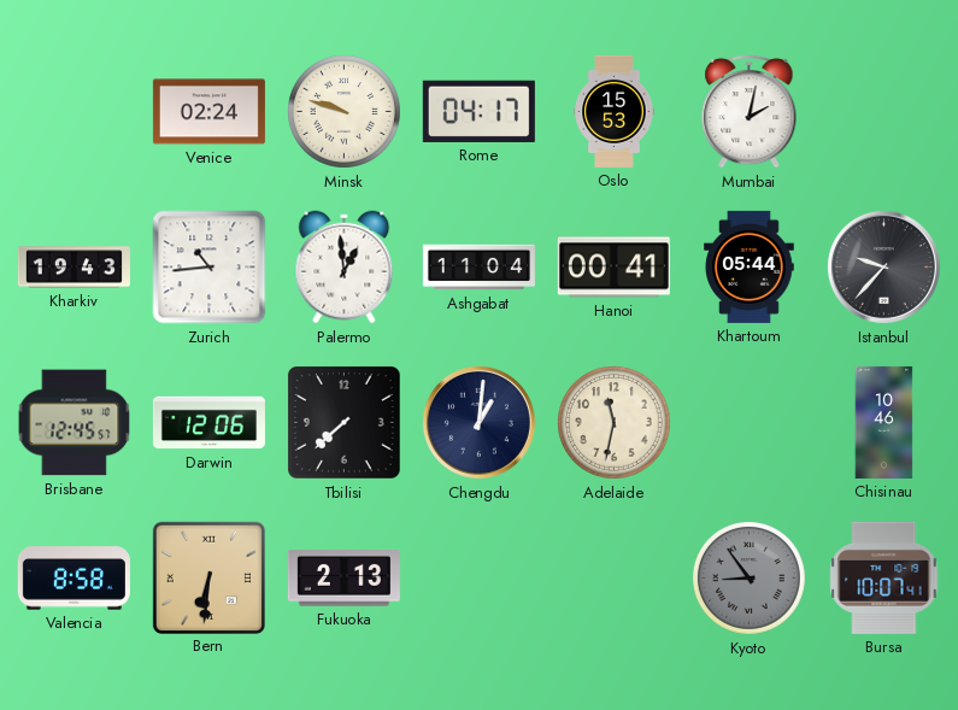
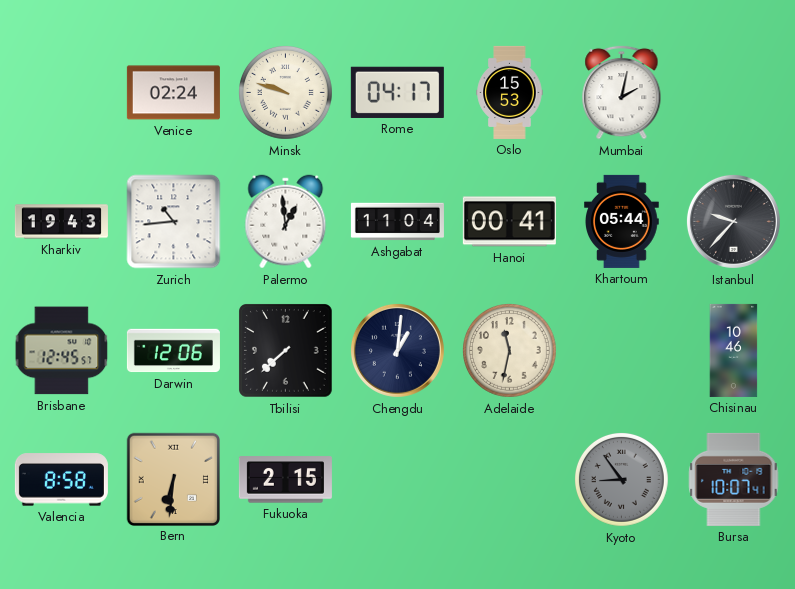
Fukuoka: 2:13 -> 2:15
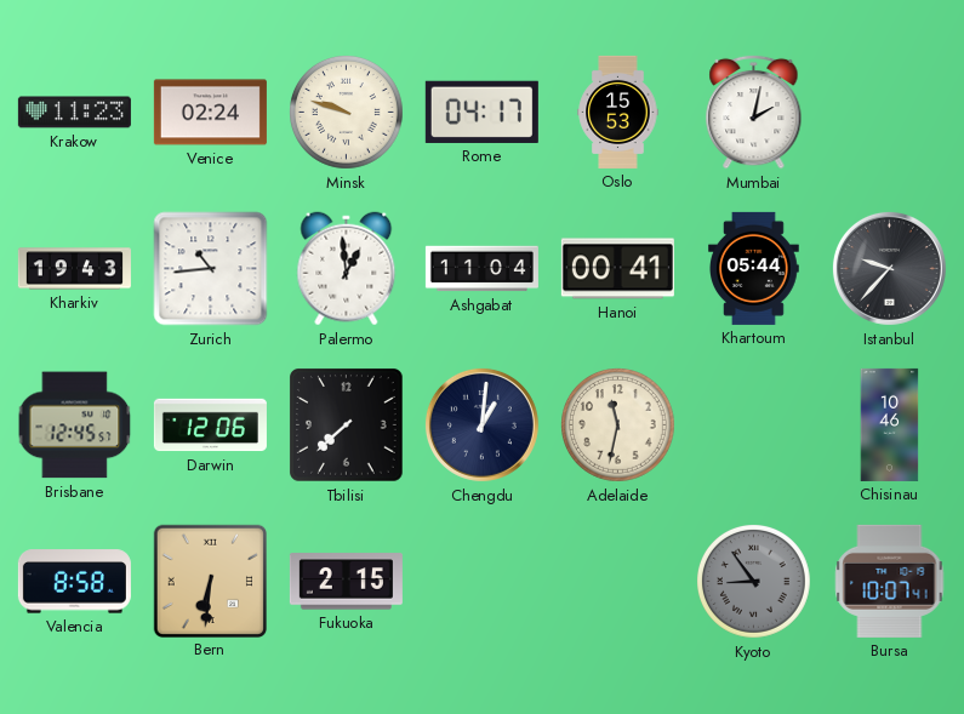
Krakow: none -> 11:23
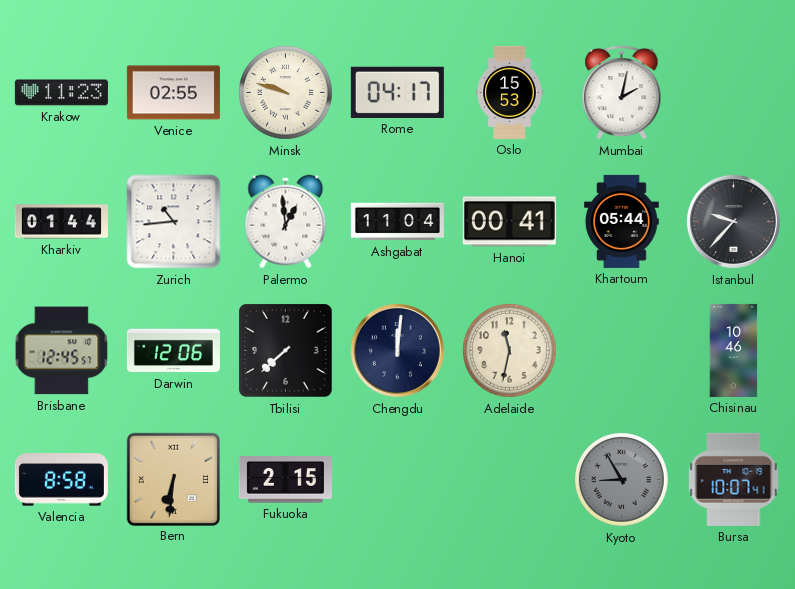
Venice: 02:24 -> 02:55
Kharkiv: 19:43 -> 01:44
Chengdu: 1:01 -> 12:01
Kyoto: 8:54 -> 8:55
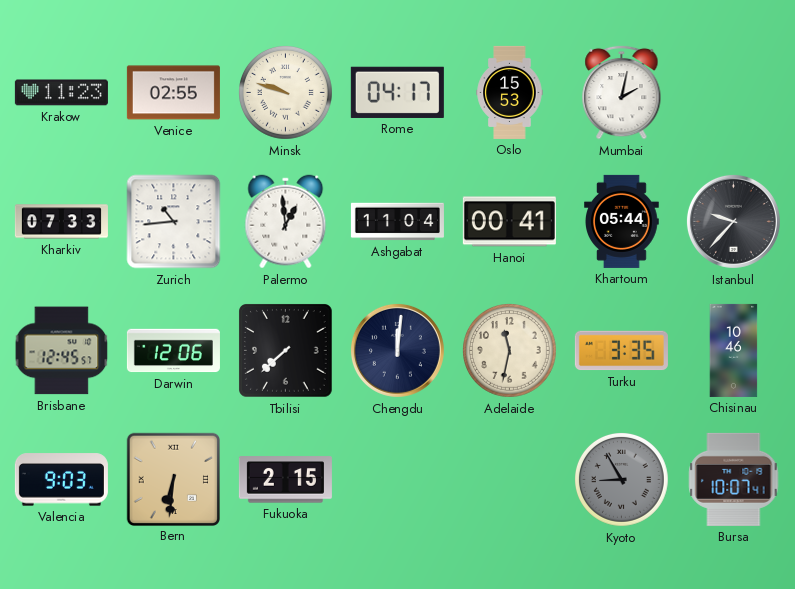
Kharkiv: 01:44 -> 07:33
Turku: none -> 3:35
Valencia: 8:58 -> 9:03
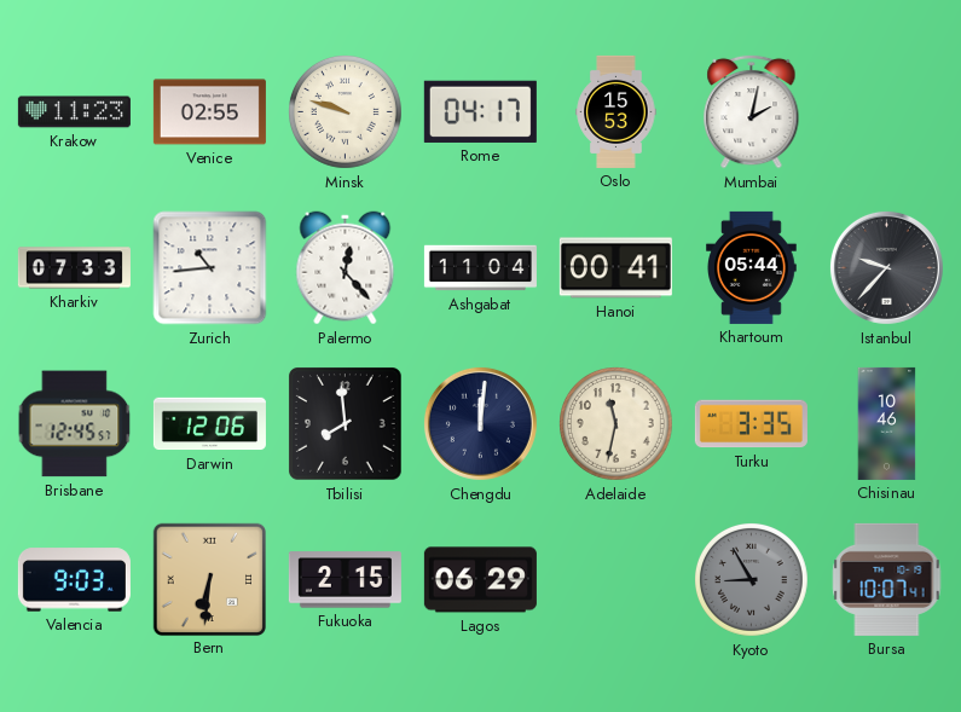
Palermo: 12:59 -> 12:23
Tbilisi: 7:38 -> 7:59
Lagos: none -> 06:29
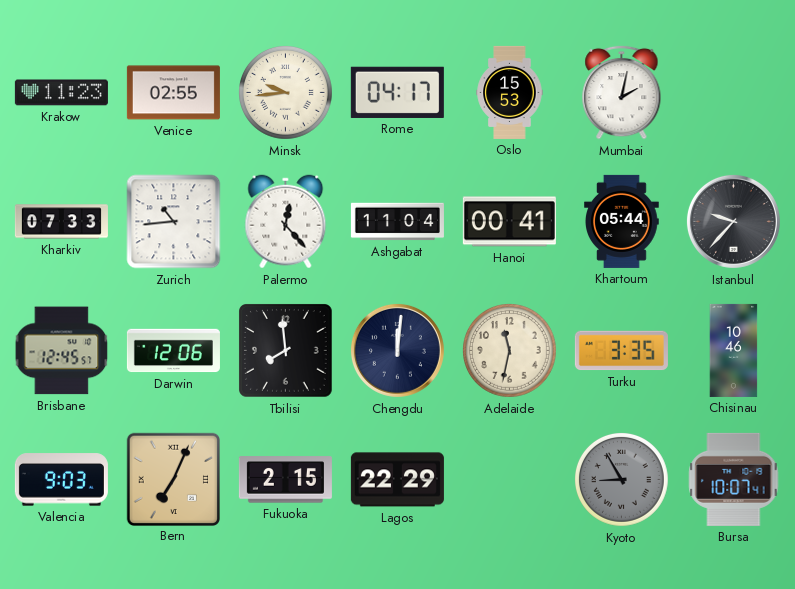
Minsk: 9:48 -> 9:44
Bern: 6:31 -> 7:04
Lagos: 06:29 -> 22:29
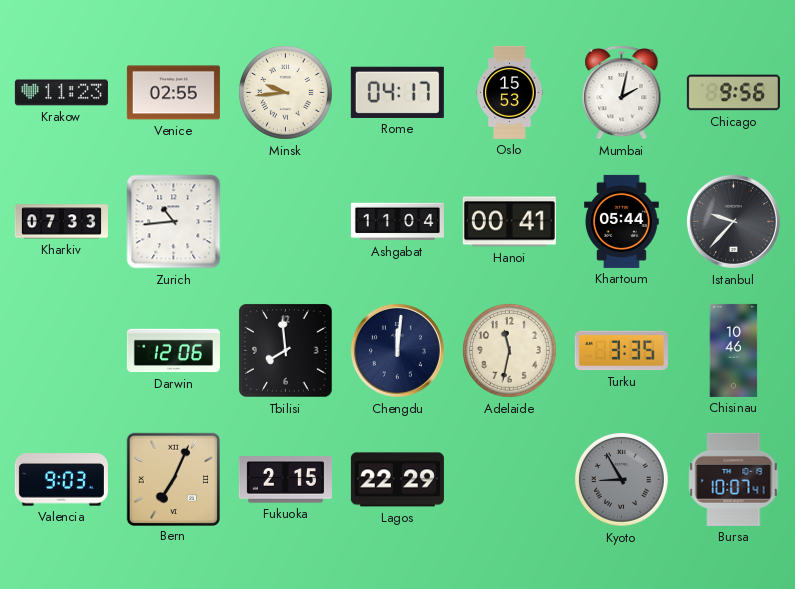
Chicago: none -> 9:56
Palermo: 12:23 -> none
Brisbane: 12:45 -> none
